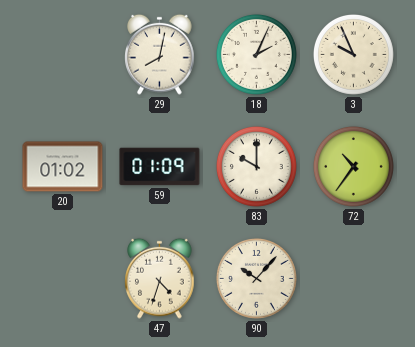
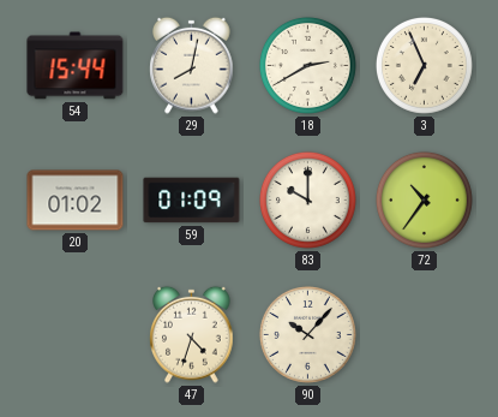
54: none -> 15:44
18: 2:04 -> 2:40
3: 9:56 -> 6:56
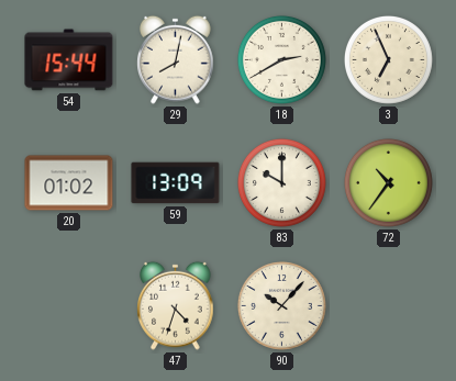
59: 01:09 -> 13:09
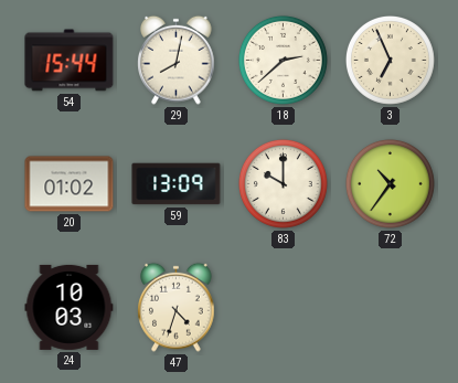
18: 2:40 -> 2:38
24: none -> 10:03
90: 10:07 -> none
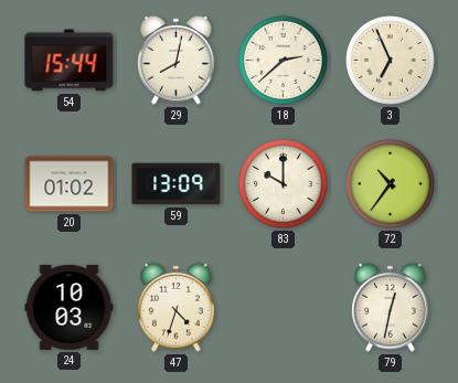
79: none -> 12:32
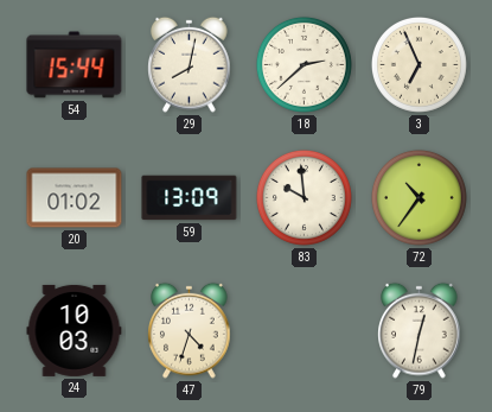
83: 10:00 -> 9:59
